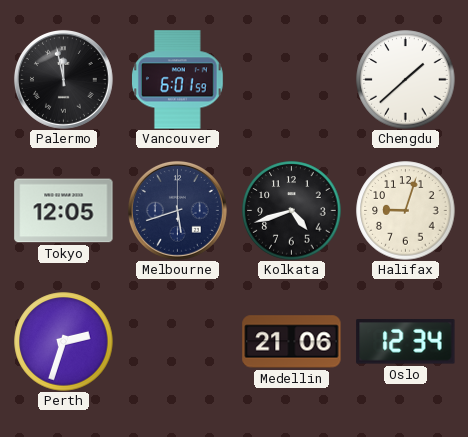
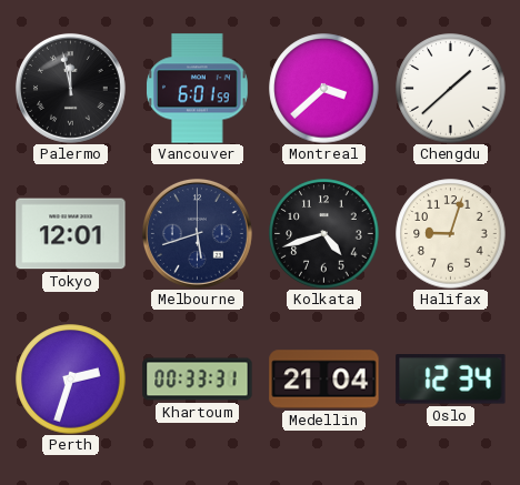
Montreal: none -> 3:38
Tokyo: 12:05 -> 12:01
Khartoum: none -> 00:33
Medellin: 21:06 -> 21:04
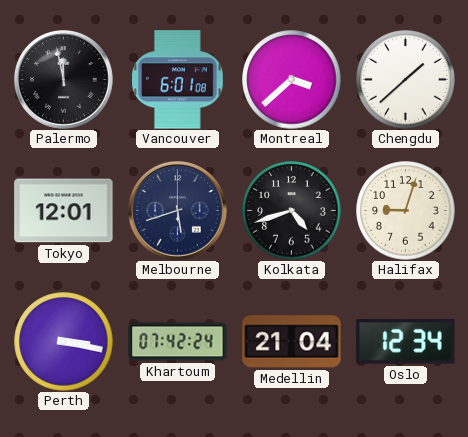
Vancouver: 6:01:59 -> 6:01:08
Perth: 2:33 -> 3:17
Khartoum: 00:33 -> 07:42
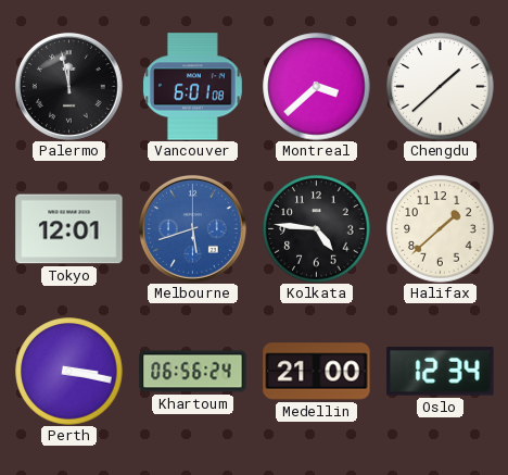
Melbourne dial: navy -> blue
Kolkata: 4:42 -> 4:46
Halifax: 9:03 -> 1:38
Khartoum: 07:42 -> 06:56
Medellin: 21:04 -> 21:00
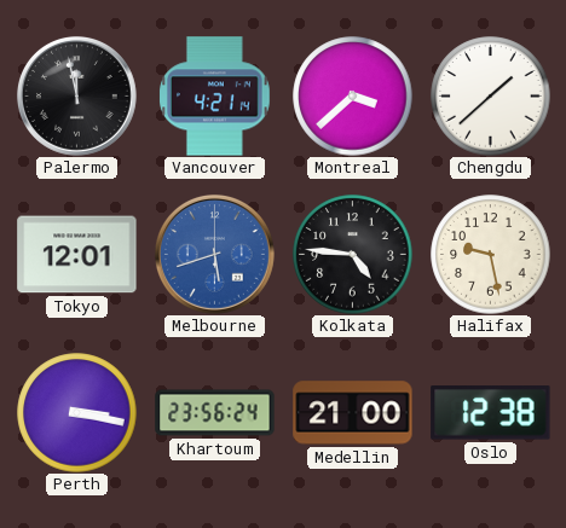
Vancouver: 6:01 -> 4:21
Halifax: 1:38 -> 9:28
Khartoum: 06:56 -> 23:56
Oslo: 12:34 -> 12:38
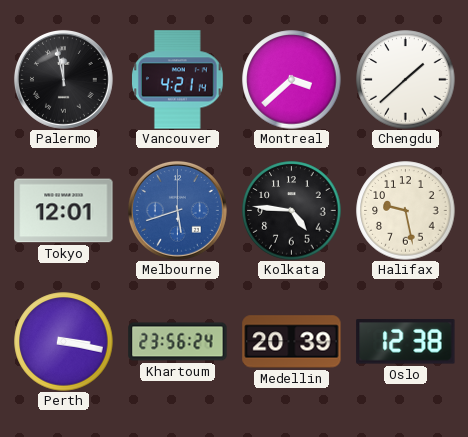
Medellin: 21:00 -> 20:39
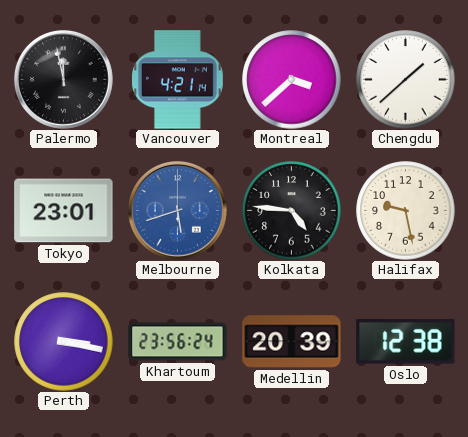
Tokyo: 12:01 -> 23:01
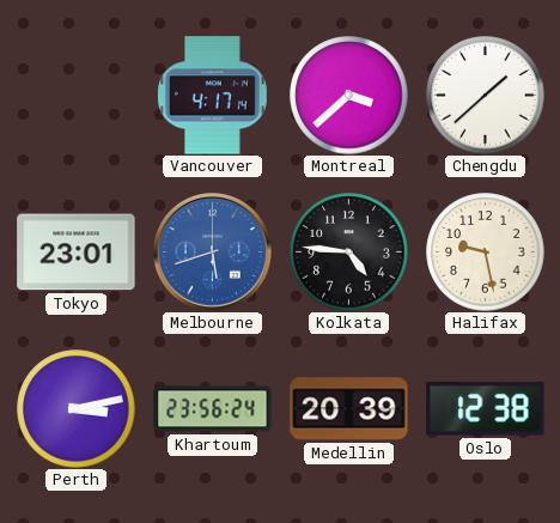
Palermo: 11:58 -> none
Vancouver: 4:21 -> 4:17
Perth: 3:17 -> 3:13
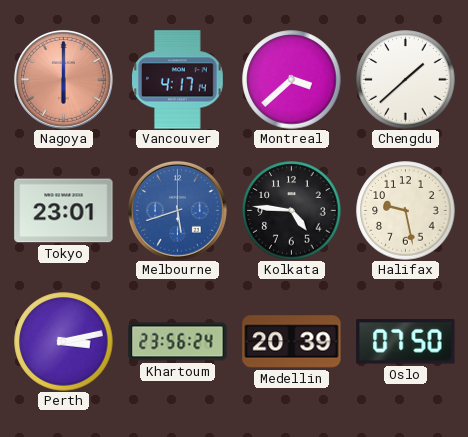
Nagoya: none -> 6:00
Oslo: 12:38 -> 07:50
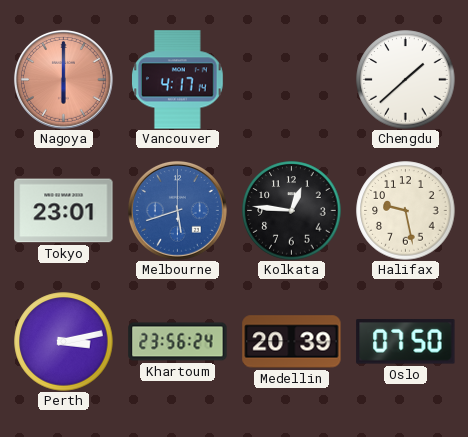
Montreal: 3:38 -> none
Kolkata: 4:46 -> 12:46
